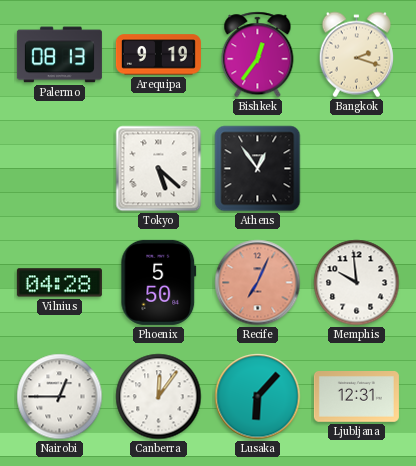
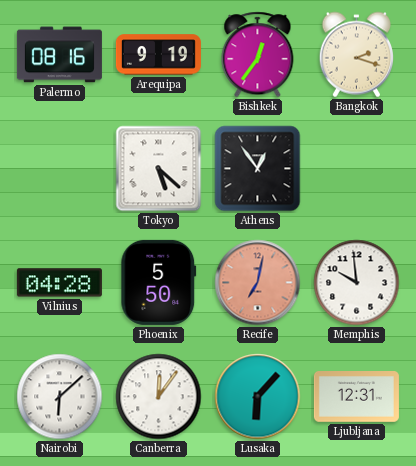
Palermo: 08:13 -> 08:16
Recife: 7:04 -> 7:02
Nairobi: 12:45 -> 6:08
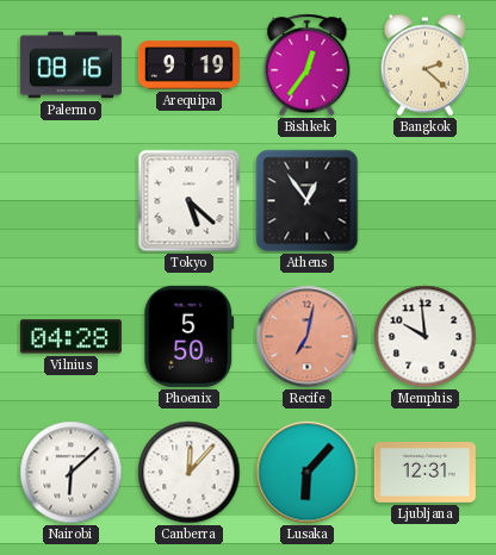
Bangkok: 2:18 -> 2:22
Canberra: 12:06 -> 12:07
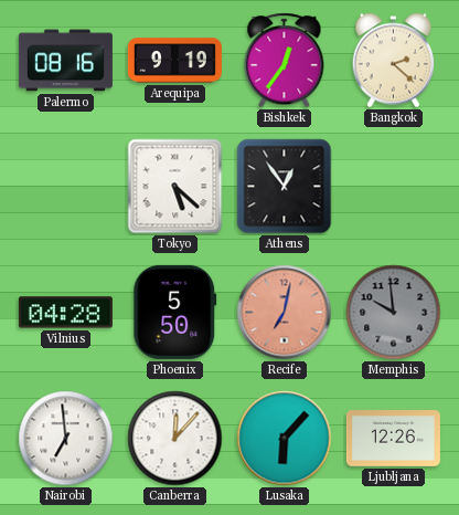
Memphis dial: white -> grey
Nairobi: 6:08 -> 6:59
Ljubljana: 12:31 -> 12:26
